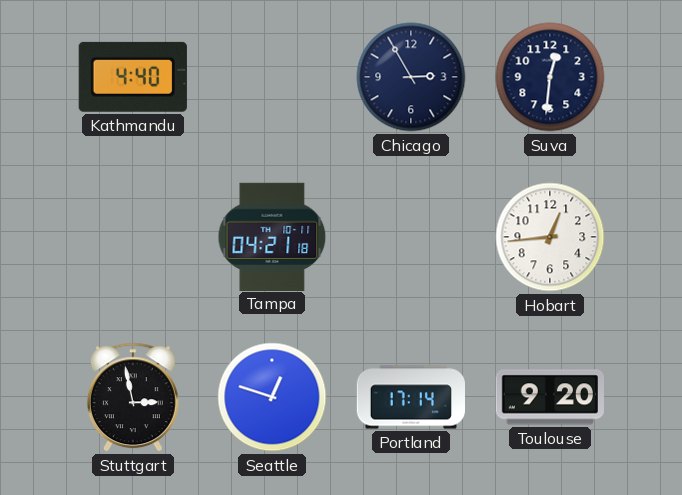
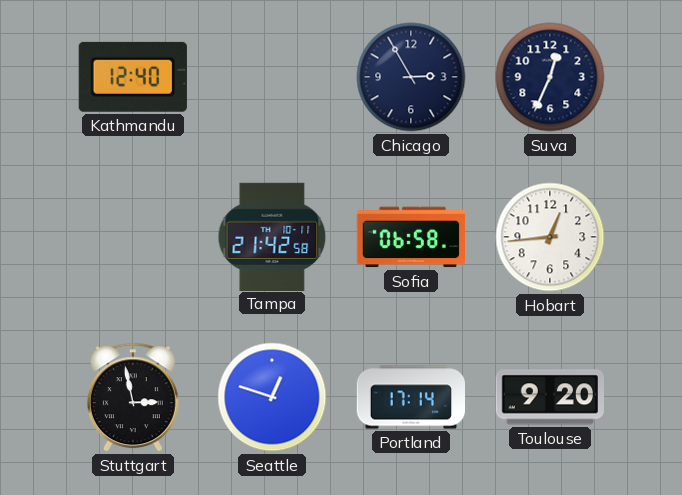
Kathmandu: 4:40 -> 12:40
Suva: 12:31 -> 12:34
Tampa: 04:21 -> 21:42
Sofia: none -> 06:58
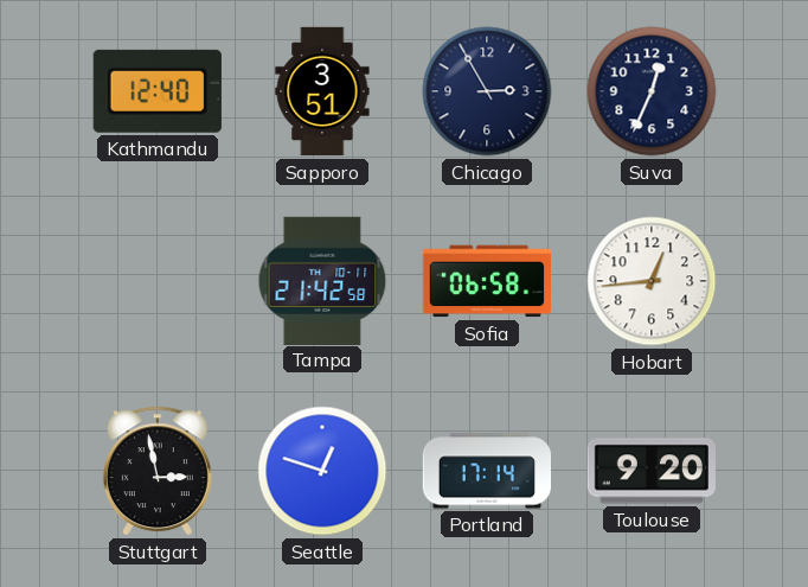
Sapporo: none -> 3:51
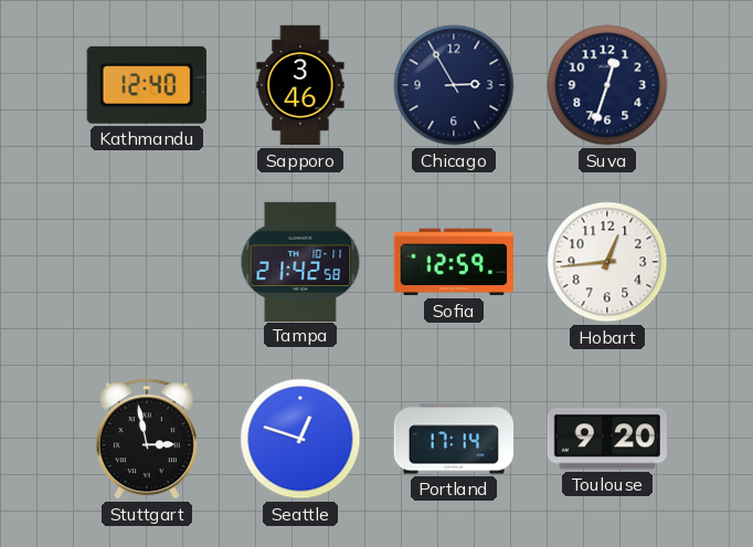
Sapporo: 3:51 -> 3:46
Suva: 12:34 -> 12:33
Sofia: 06:58 -> 12:59
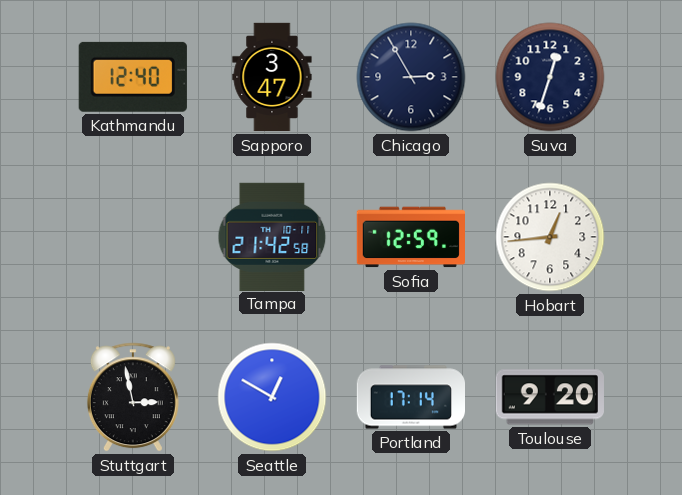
Sapporo: 3:46 -> 3:47
Seattle: 12:48 -> 12:50
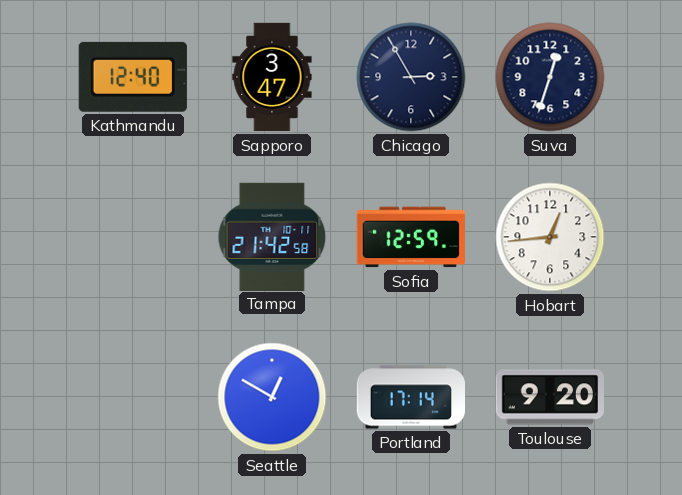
Stuttgart: 2:58 -> none
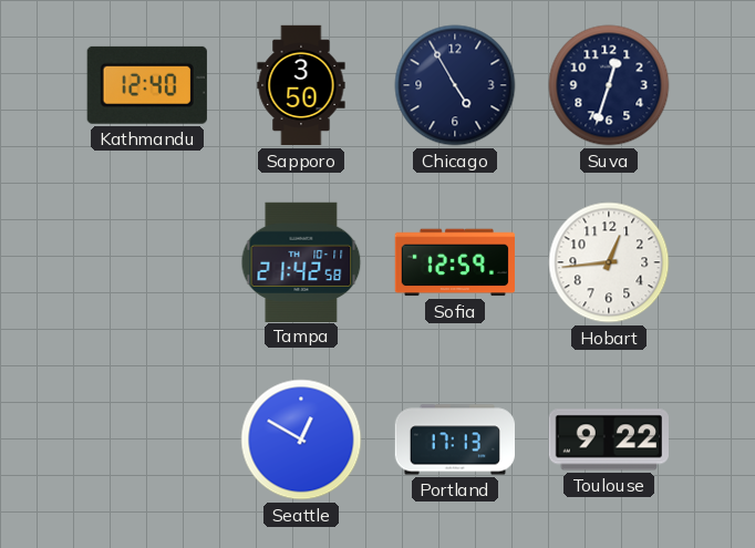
Sapporo: 3:47 -> 3:50
Chicago: 2:55 -> 4:55
Portland: 17:14 -> 17:13
Toulouse: 9:20 -> 9:22
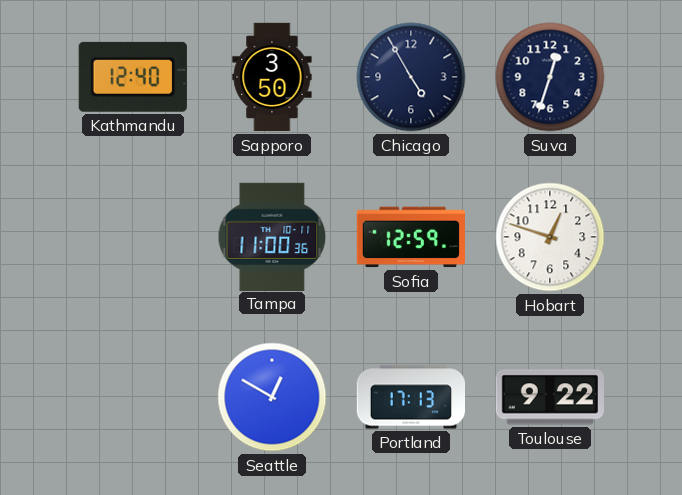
Tampa: 21:42 -> 11:00
Hobart: 12:44 -> 12:48
